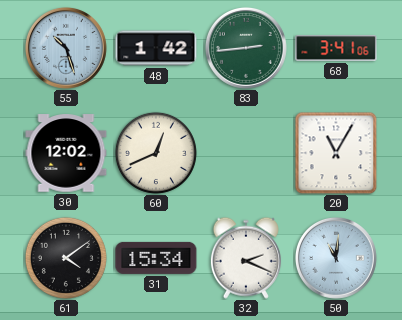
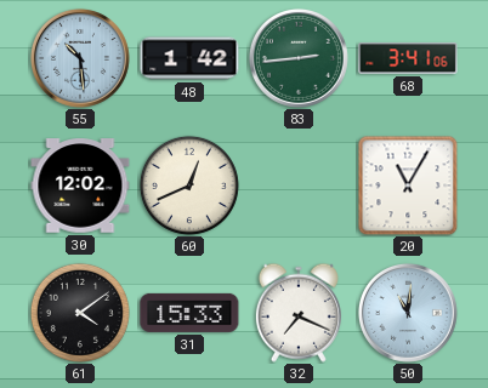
55: 10:27 -> 10:29
31: 15:34 -> 15:33
32: 2:19 -> 7:19
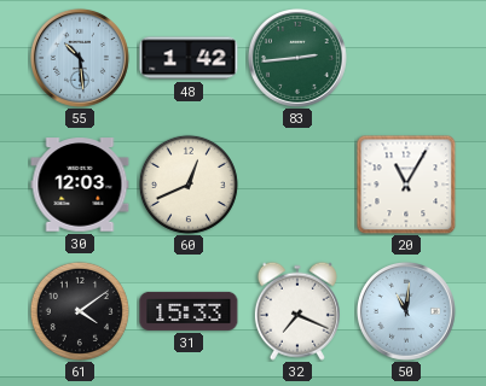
68: 3:41 -> none
30: 12:02 -> 12:03
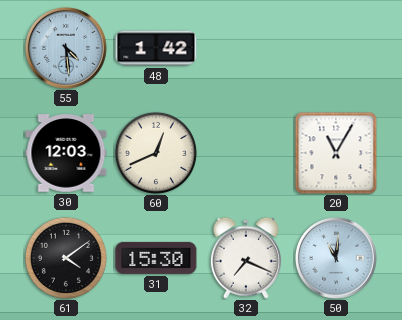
55: 10:29 -> 4:29
83: 2:44 -> none
31: 15:33 -> 15:30
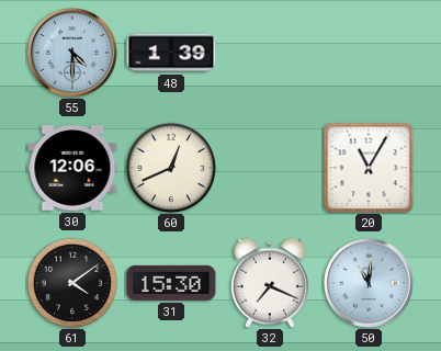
55: 4:29 -> 4:30
48: 1:42 -> 1:39
30: 12:03 -> 12:06
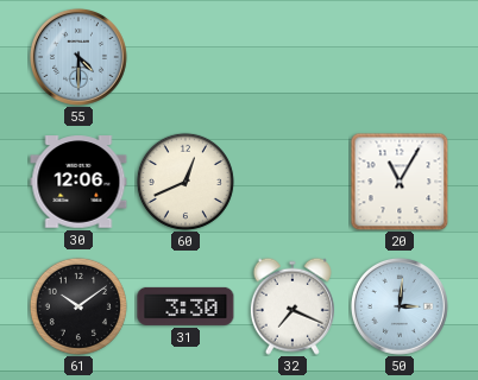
48: 1:39 -> none
61: 4:09 -> 10:09
31: 15:30 -> 3:30
50: 11:01 -> 3:01
